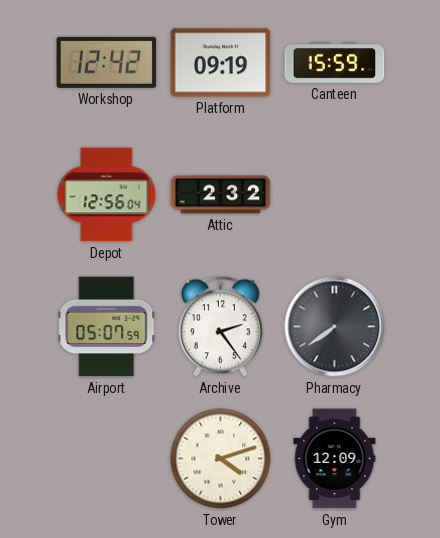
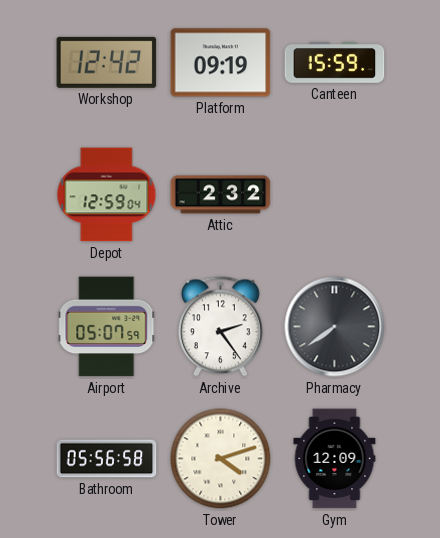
Depot: 12:56 -> 12:59
Bathroom: none -> 05:56
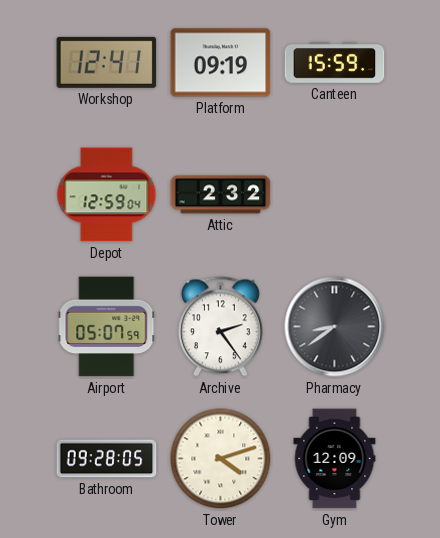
Workshop: 12:42 -> 12:41
Pharmacy: 7:39 -> 8:39
Bathroom: 05:56 -> 09:28
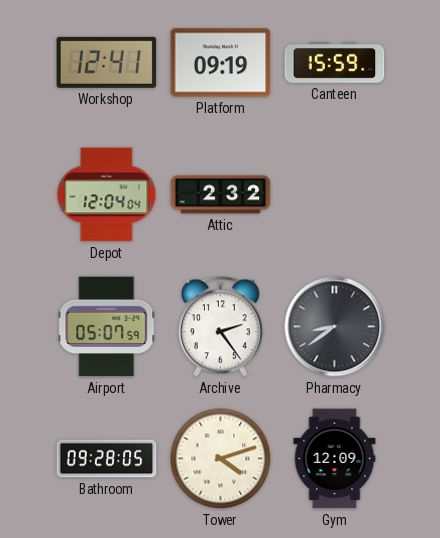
Depot: 12:59 -> 12:04
